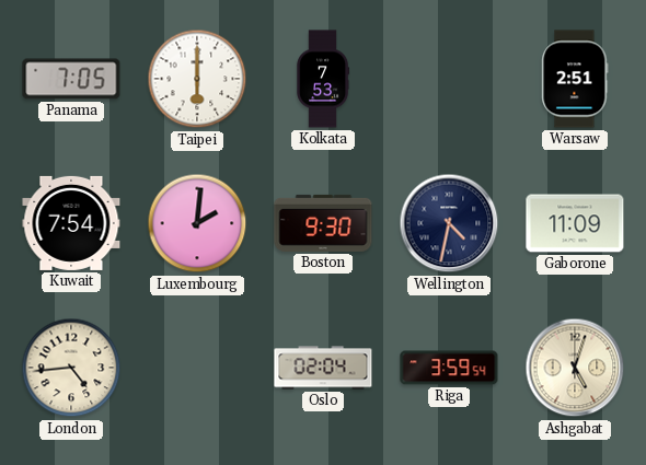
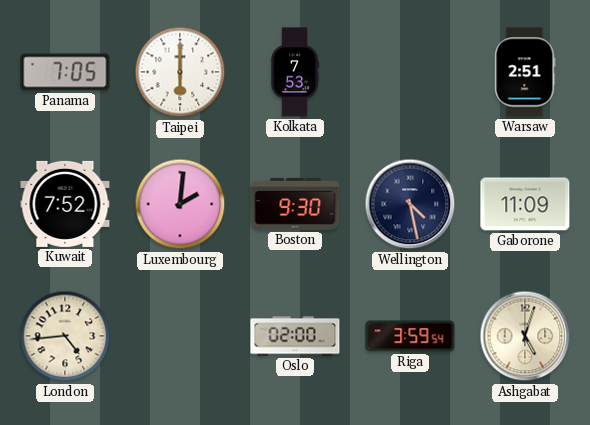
Kuwait: 7:54 -> 7:52
Wellington: 4:32 -> 4:28
Oslo: 02:04 -> 02:00
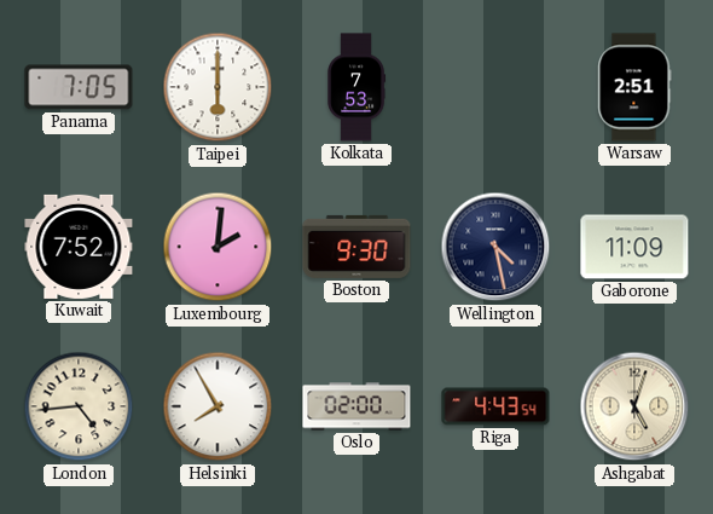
Helsinki: none -> 7:55
Riga: 3:59 -> 4:43
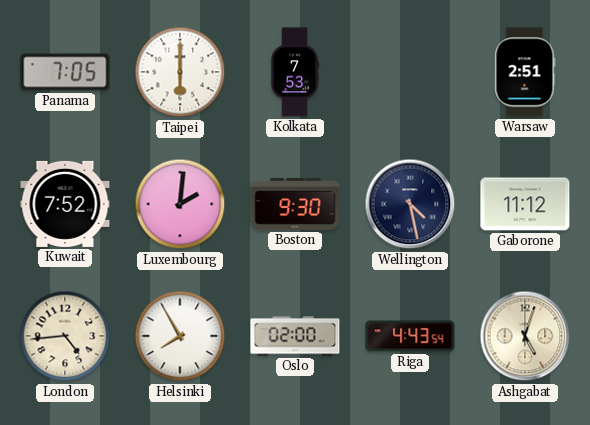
Gaborone: 11:09 -> 11:12
